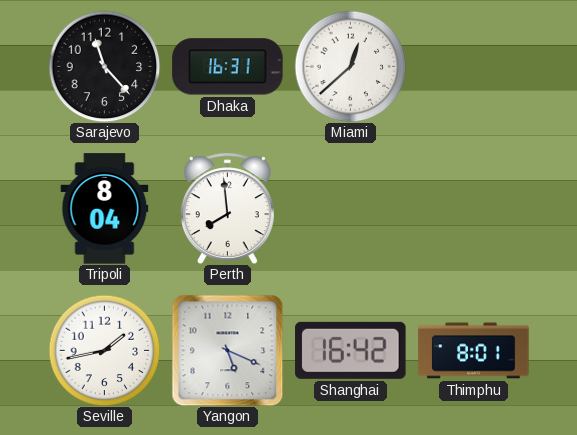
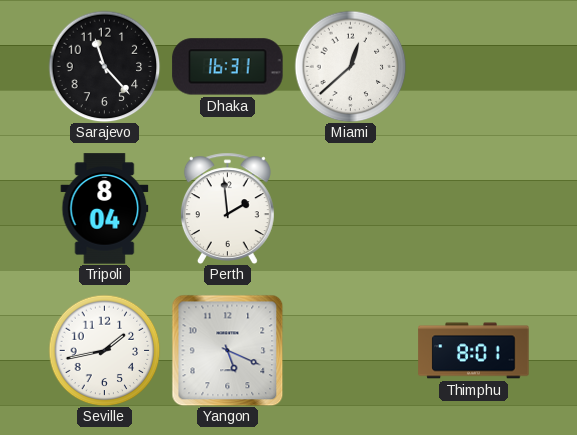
Perth: 7:59 -> 1:59
Shanghai: 16:42 -> none
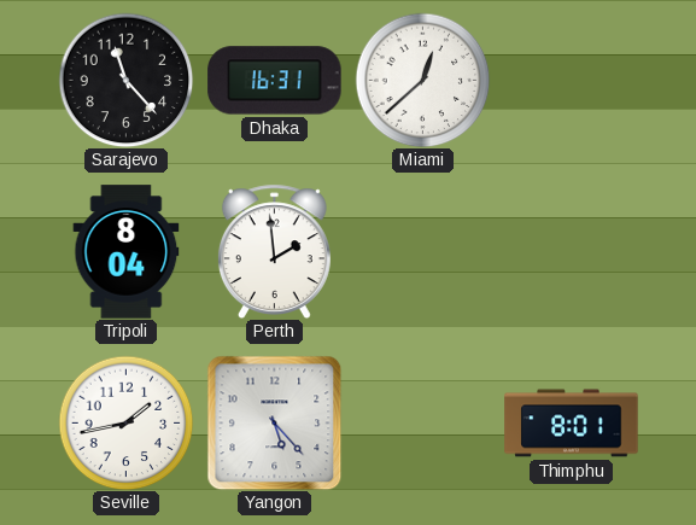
Yangon: 5:19 -> 5:23
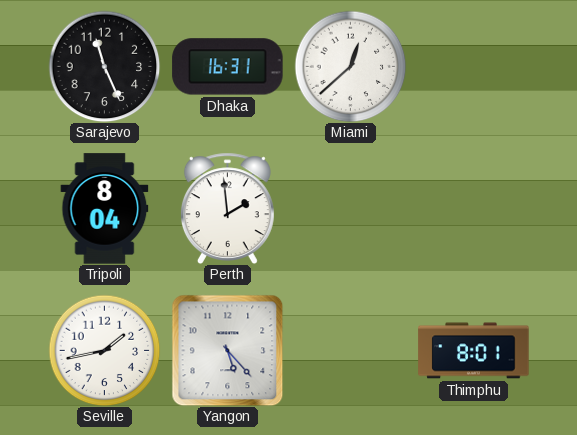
Sarajevo: 11:23 -> 11:26
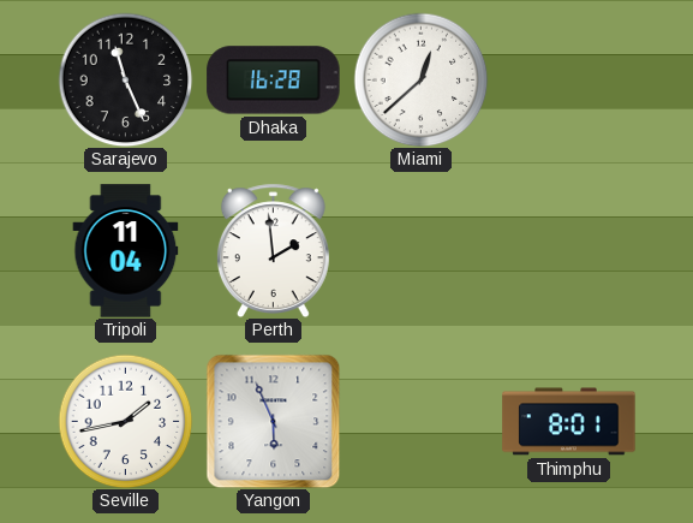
Dhaka: 16:31 -> 16:28
Tripoli: 8:04 -> 11:04
Yangon: 5:23 -> 5:56
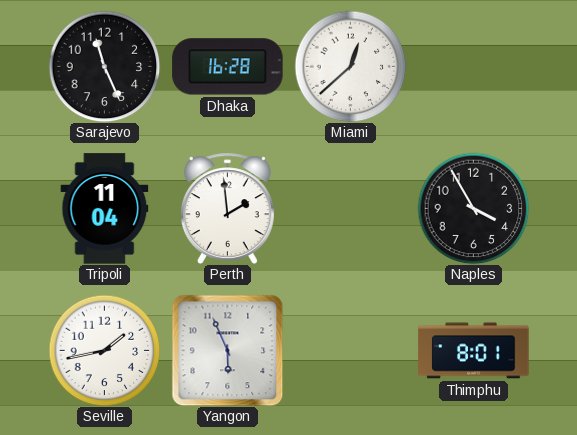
Naples: none -> 3:55
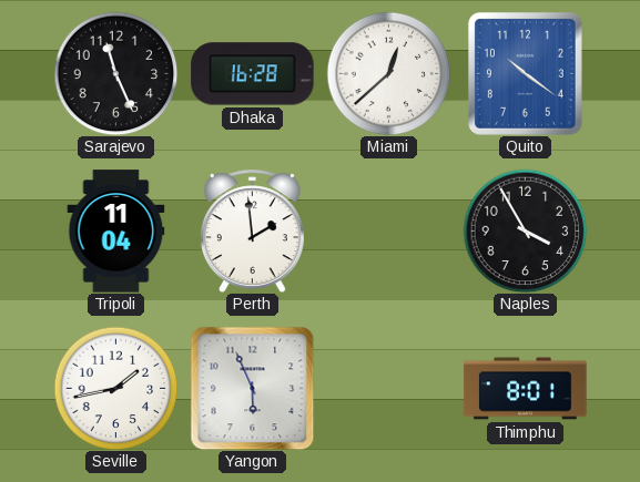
Quito: none -> 10:21
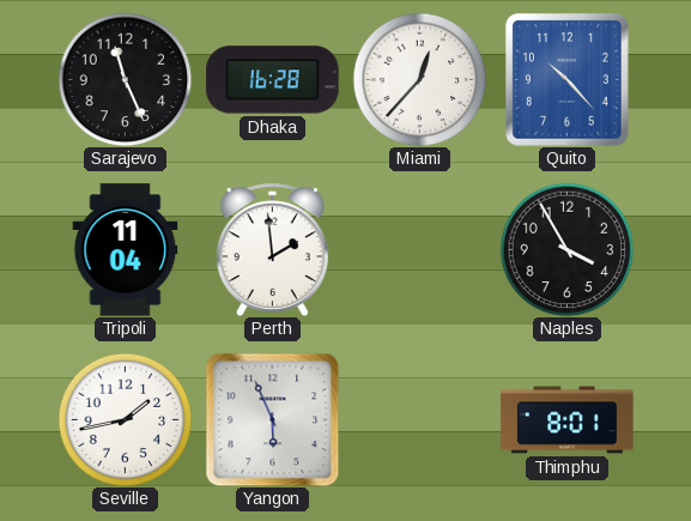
Miami: 12:38 -> 12:37
Quito: 10:21 -> 10:23
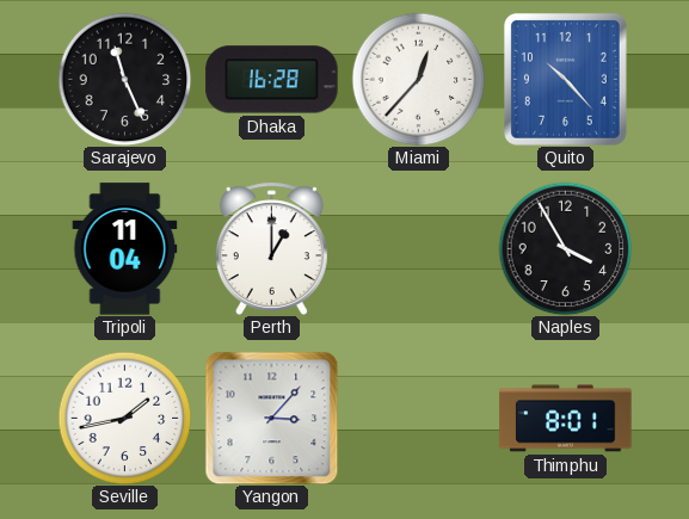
Perth: 1:59 -> 1:00
Yangon: 5:56 -> 3:07
